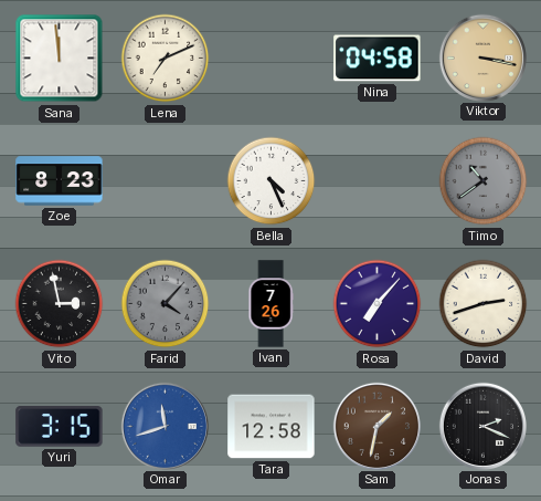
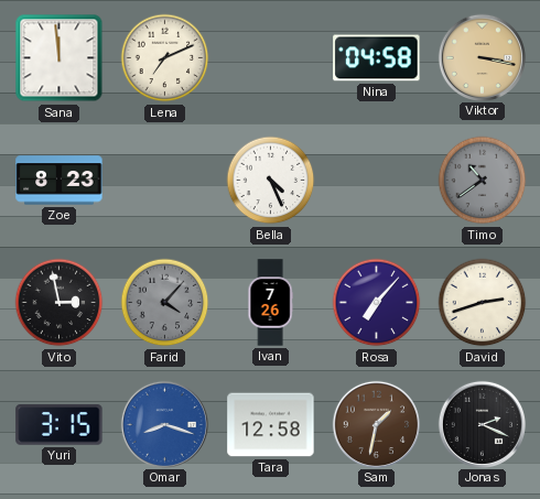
Omar: 11:42 -> 8:18
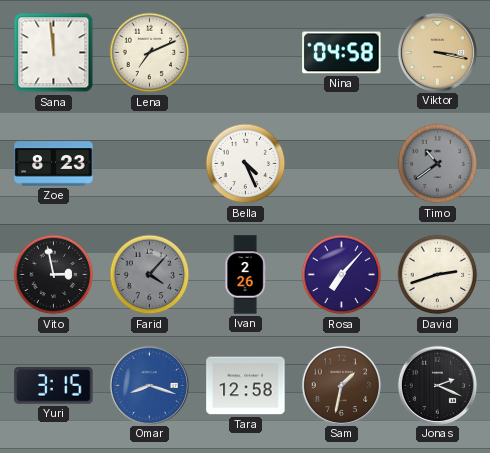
Ivan: 7:26 -> 2:26
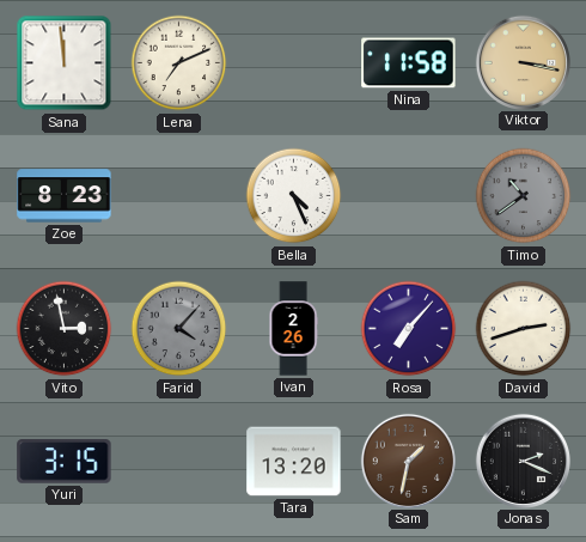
Nina: 04:58 -> 11:58
Omar: 8:18 -> none
Tara: 12:58 -> 13:20
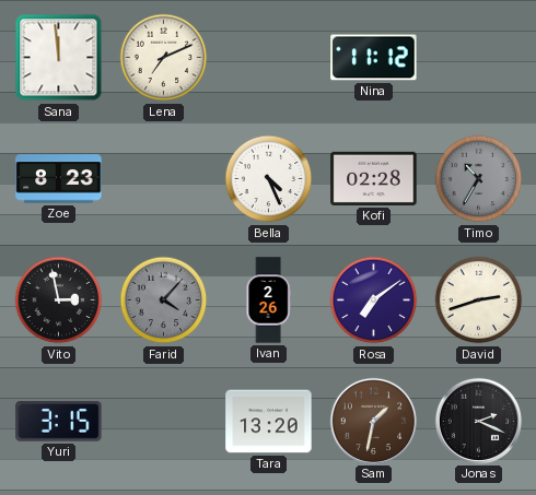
Nina: 11:58 -> 11:12
Viktor: 3:17 -> none
Kofi: none -> 02:28
Timo: 10:39 -> 10:35
Rosa: 7:07 -> 7:09
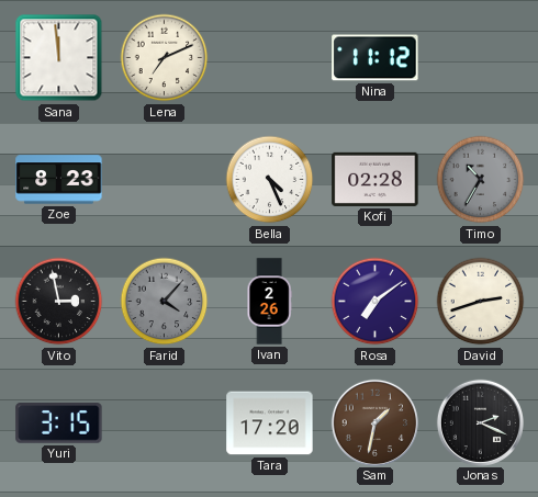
Tara: 13:20 -> 17:20
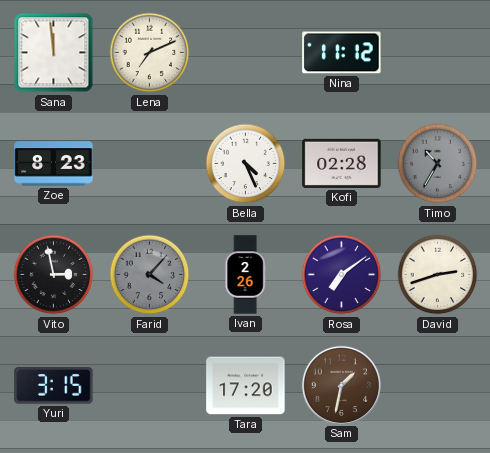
Jonas: 2:19 -> none
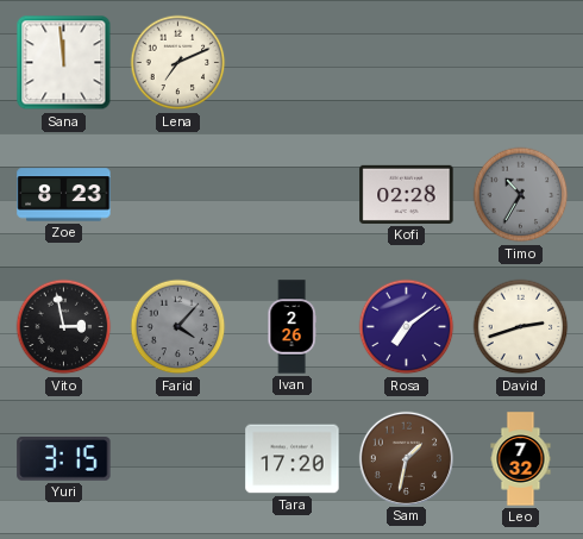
Nina: 11:12 -> none
Bella: 4:26 -> none
Leo: none -> 7:32
